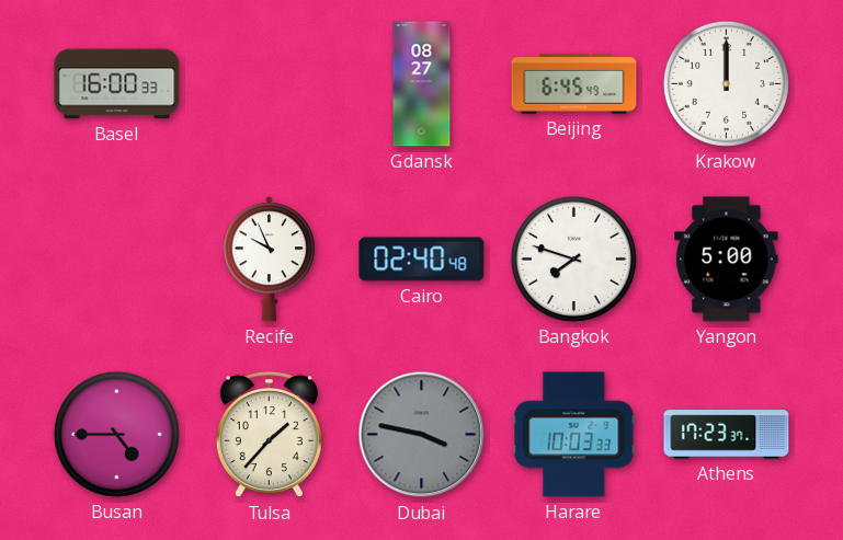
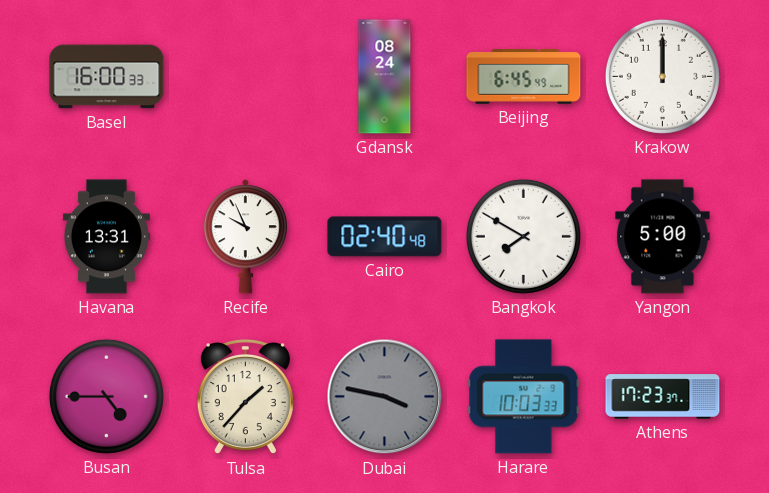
Gdansk: 08:27 -> 08:24
Havana: none -> 13:31
Bangkok: 7:48 -> 7:50
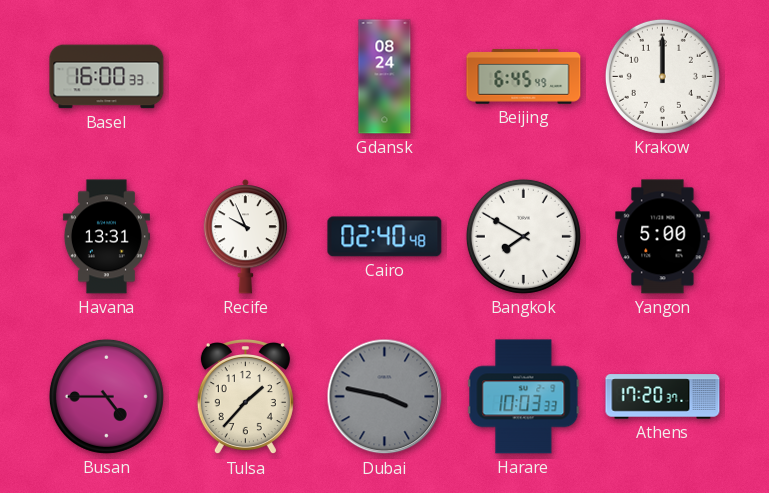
Athens: 17:23 -> 17:20
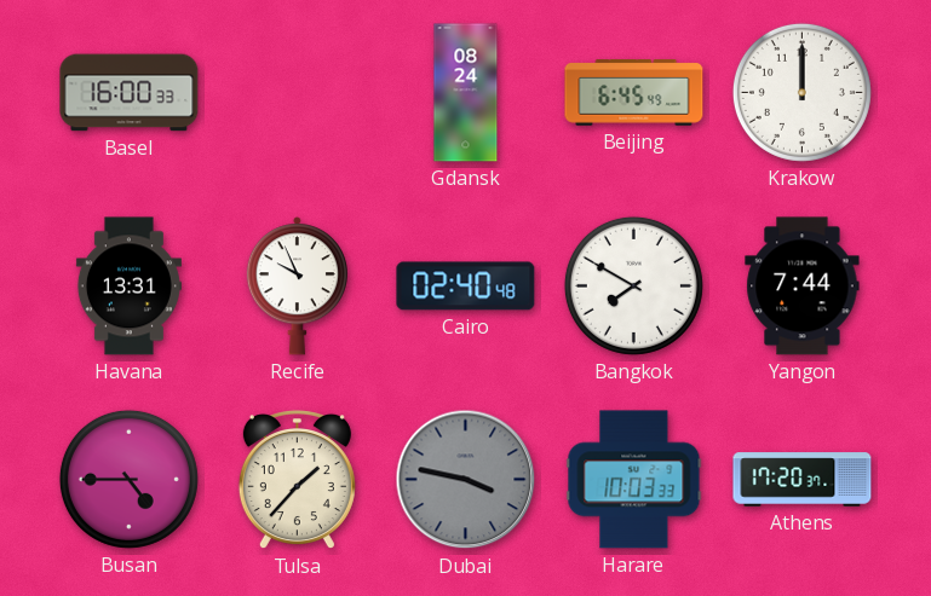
Yangon: 5:00 -> 7:44
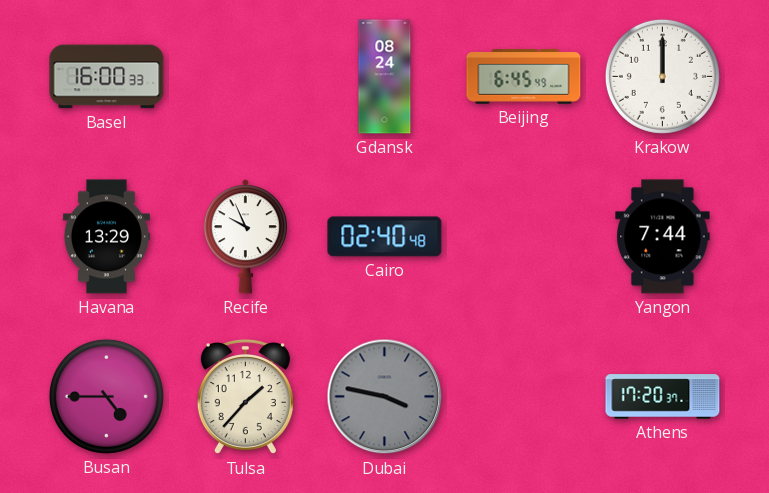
Havana: 13:31 -> 13:29
Bangkok: 7:50 -> none
Harare: 10:03 -> none
